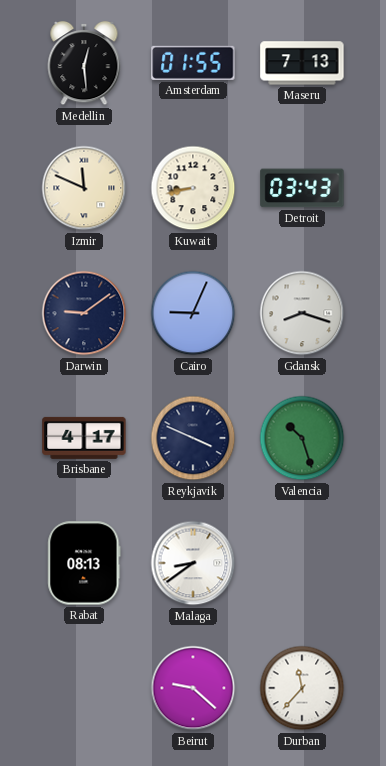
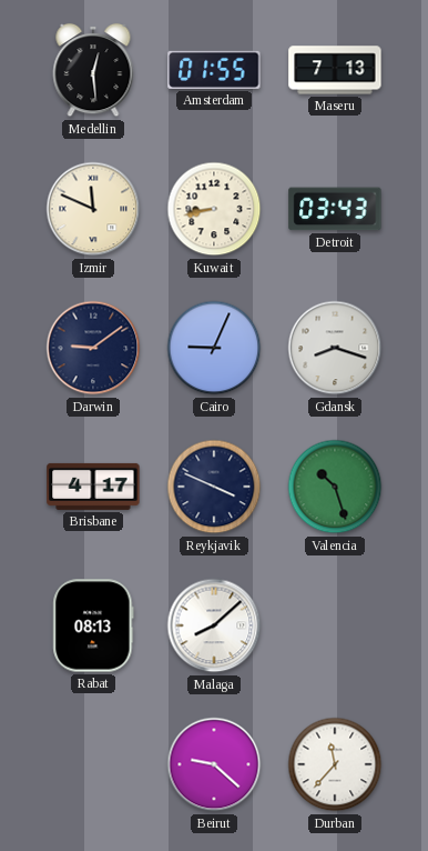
Malaga: 8:39 -> 8:08
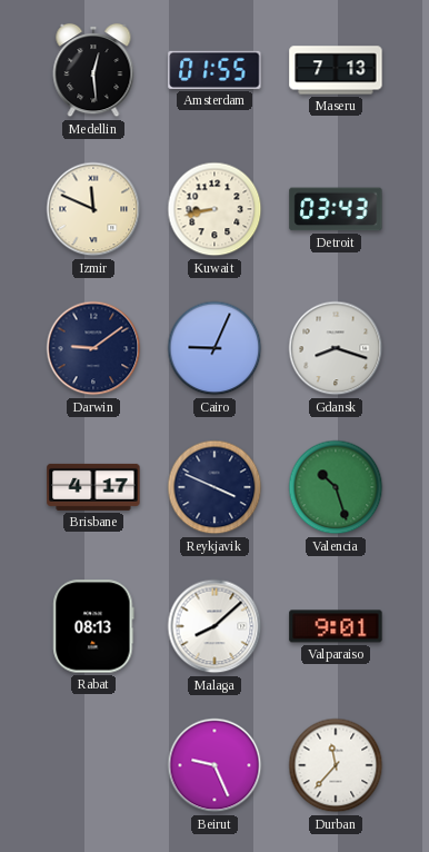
Valparaiso: none -> 9:01
Beirut: 9:22 -> 9:26
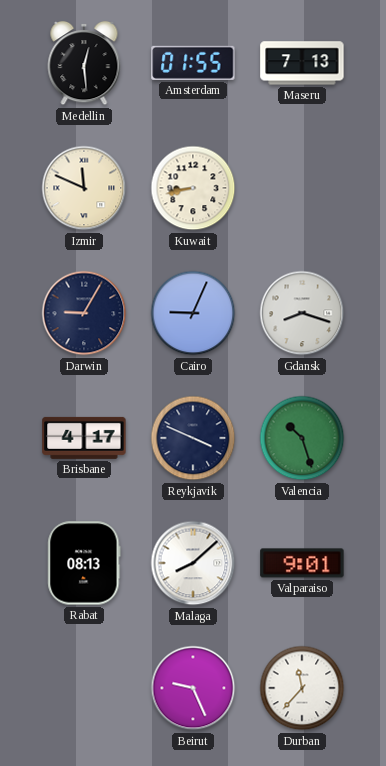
Detroit: 03:43 -> none
Darwin: 9:09 -> 9:05
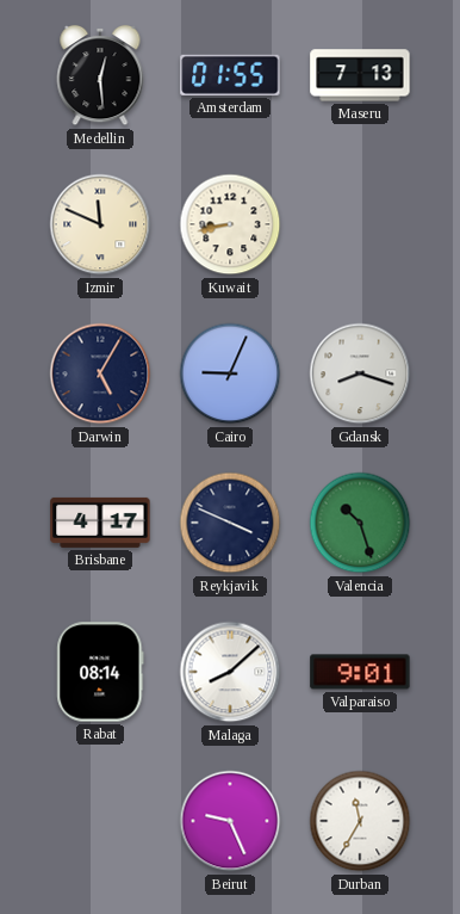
Darwin: 9:05 -> 5:05
Rabat: 08:13 -> 08:14
Durban: 11:37 -> 11:35
